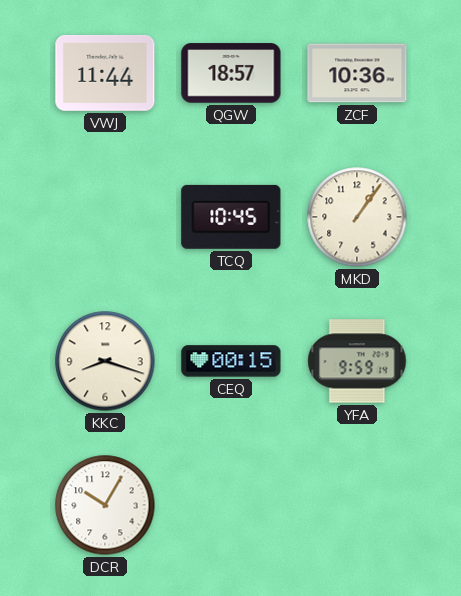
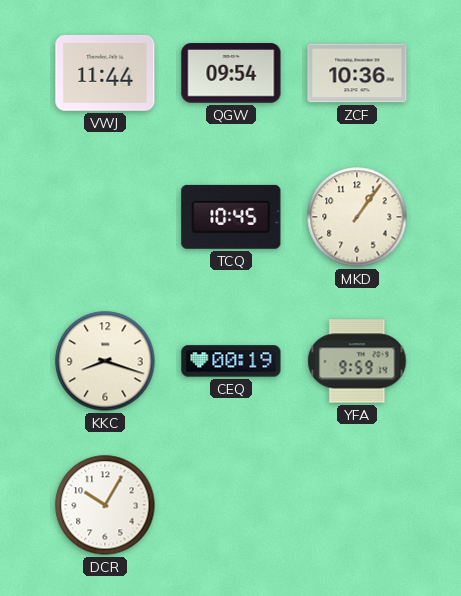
QGW: 18:57 -> 09:54
CEQ: 00:15 -> 00:19
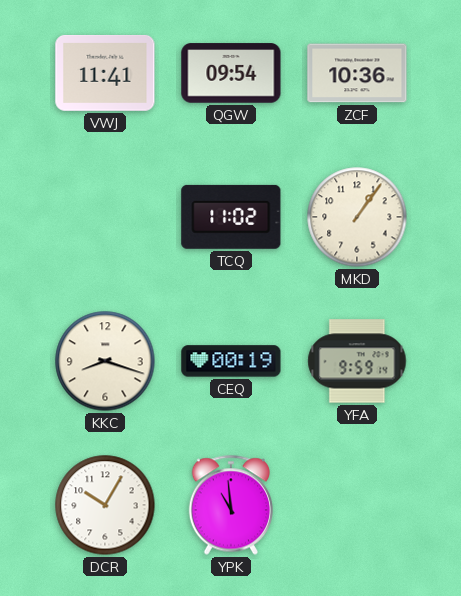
VWJ: 11:44 -> 11:41
TCQ: 10:45 -> 11:02
YPK: none -> 10:59
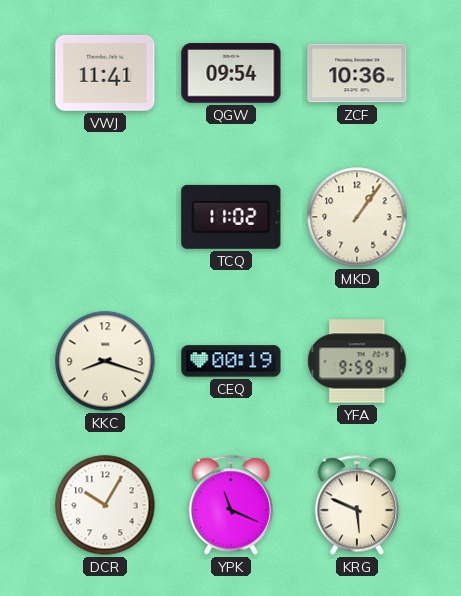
YPK: 10:59 -> 11:19
KRG: none -> 5:49
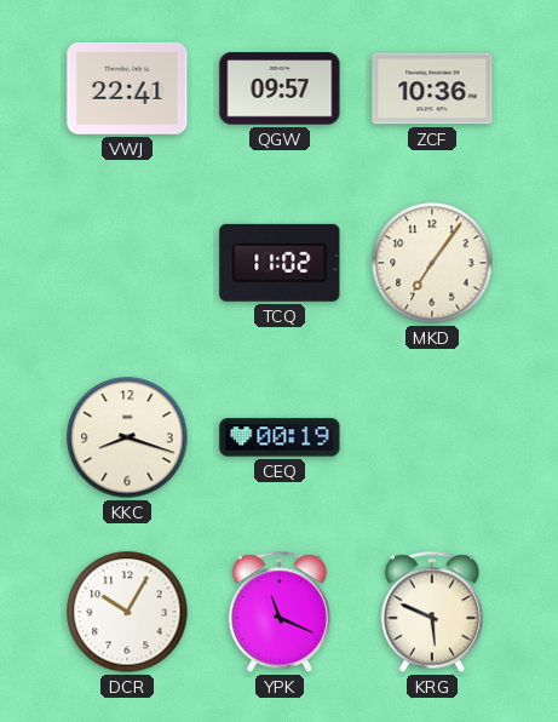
VWJ: 11:41 -> 22:41
QGW: 09:54 -> 09:57
MKD: 1:06 -> 7:06
YFA: 9:59 -> none
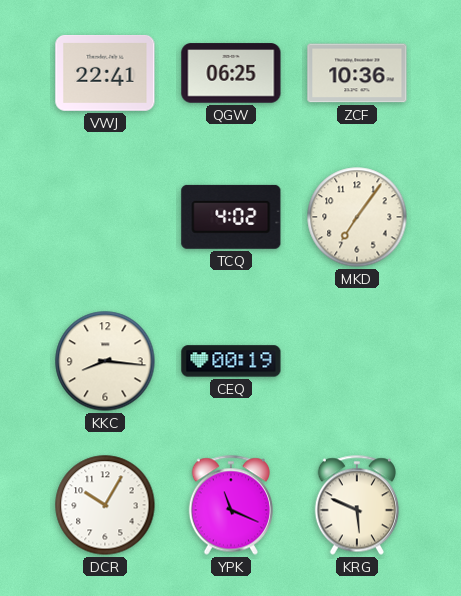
QGW: 09:57 -> 06:25
TCQ: 11:02 -> 4:02
KKC: 8:18 -> 8:16
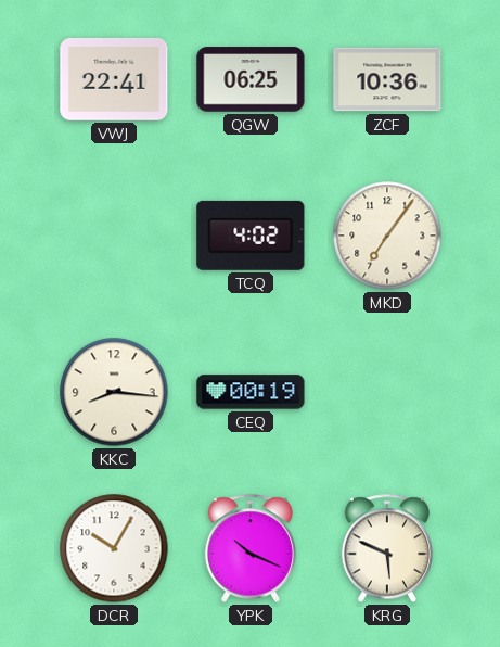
YPK: 11:19 -> 10:19
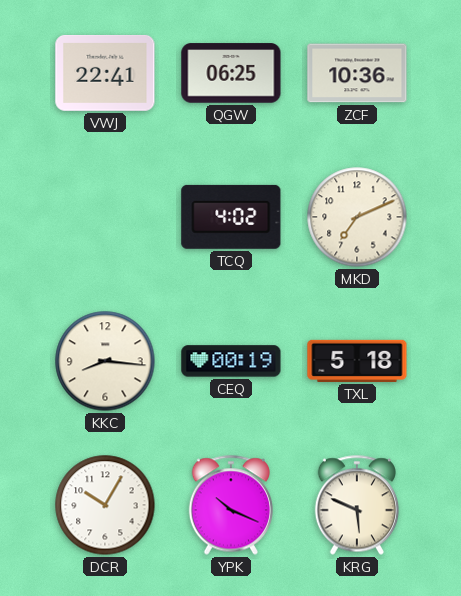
MKD: 7:06 -> 7:11
TXL: none -> 5:18
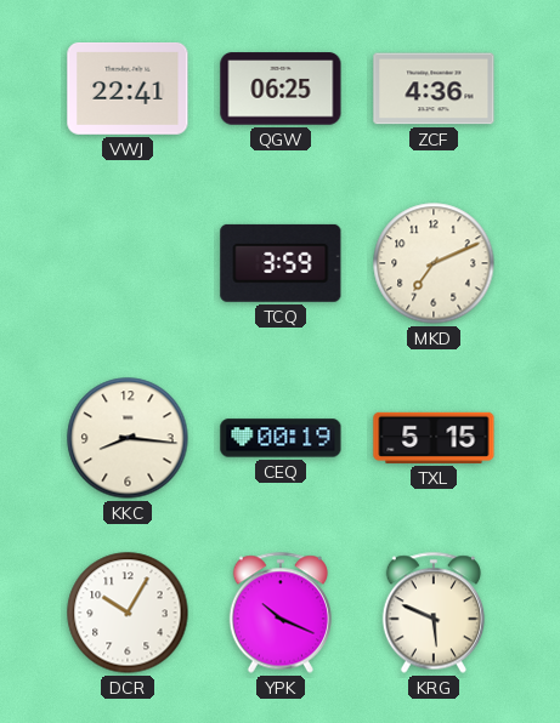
ZCF: 10:36 -> 4:36
TCQ: 4:02 -> 3:59
TXL: 5:18 -> 5:15
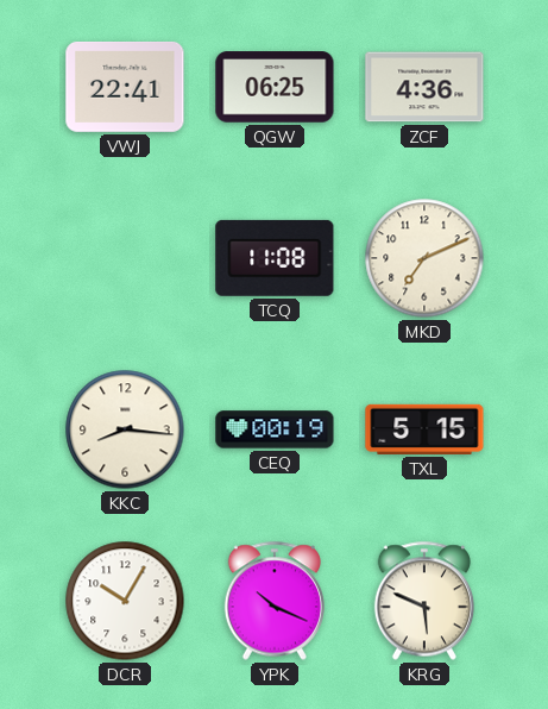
TCQ: 3:59 -> 11:08
